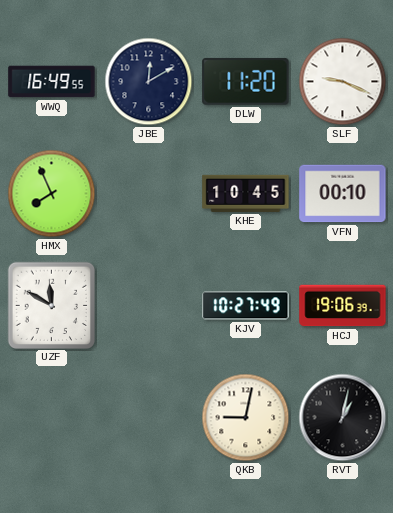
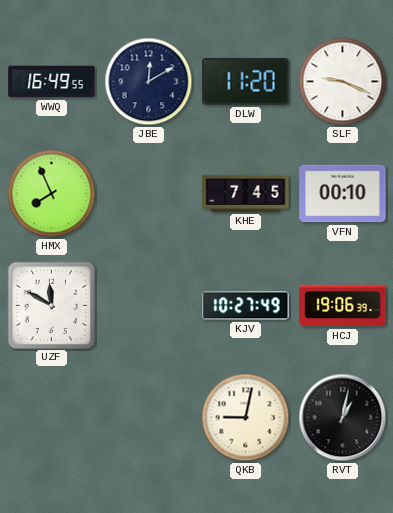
KHE: 10:45 -> 7:45
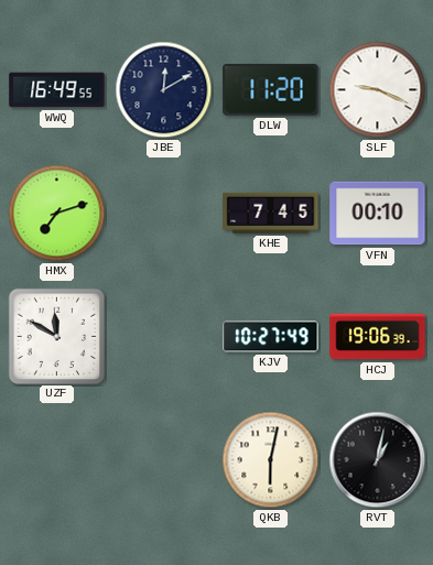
HMX: 7:56 -> 7:12
QKB: 9:02 -> 6:02
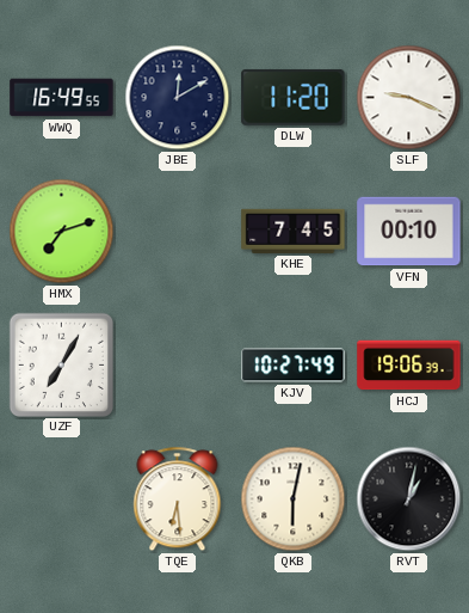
UZF: 11:50 -> 7:05
TQE: none -> 6:29
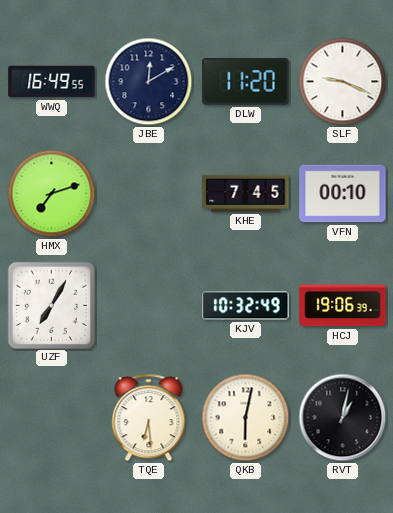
KJV: 10:27 -> 10:32
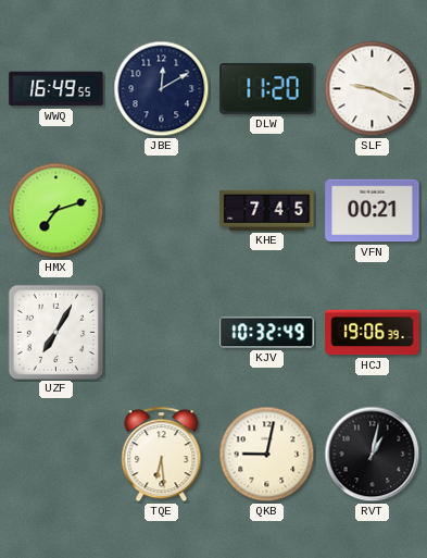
VFN: 00:10 -> 00:21
QKB: 6:02 -> 9:02
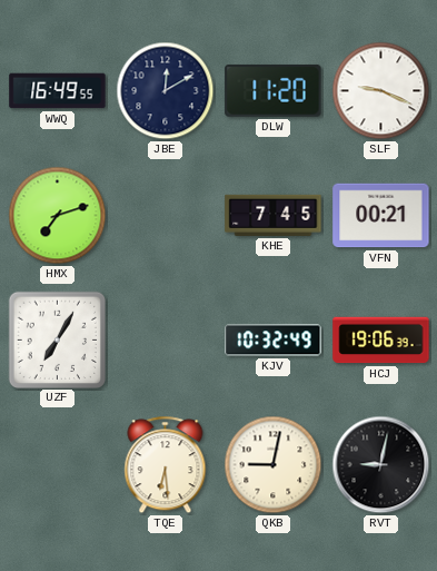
RVT: 1:02 -> 9:02
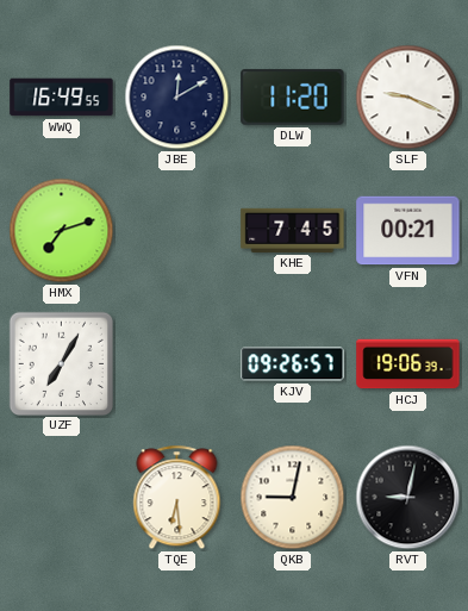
KJV: 10:32 -> 09:26
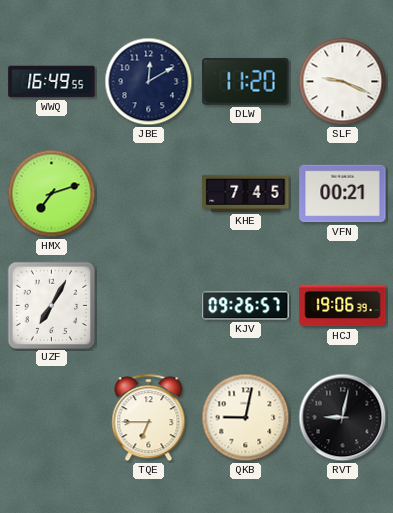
TQE: 6:29 -> 6:45
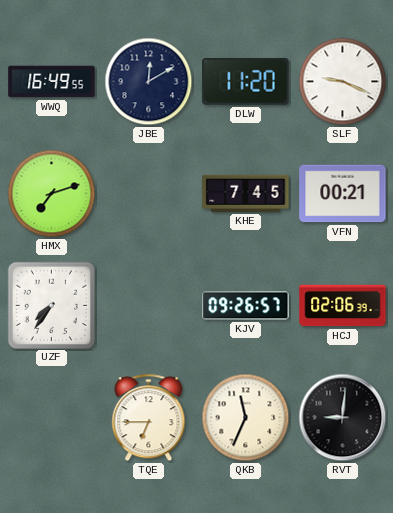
UZF: 7:05 -> 7:36
HCJ: 19:06 -> 02:06
QKB: 9:02 -> 11:34
RVT: 9:02 -> 9:01
